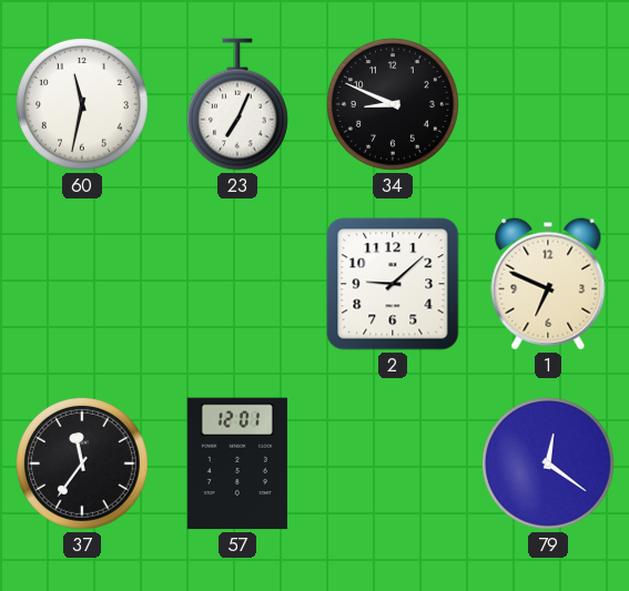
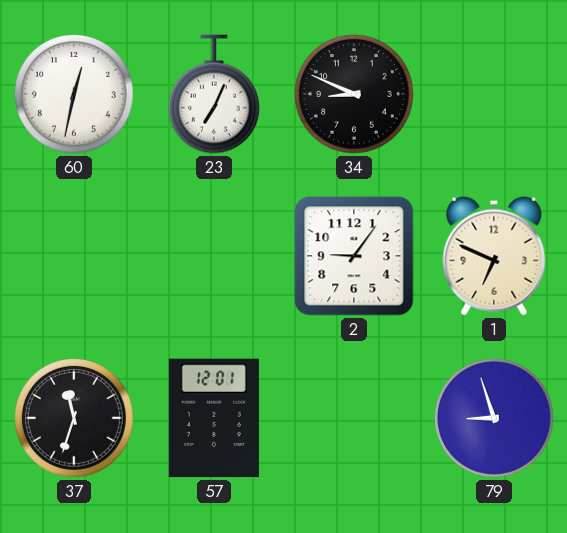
60: 11:32 -> 12:32
2: 9:08 -> 9:06
37: 11:36 -> 11:33
79: 12:21 -> 8:57
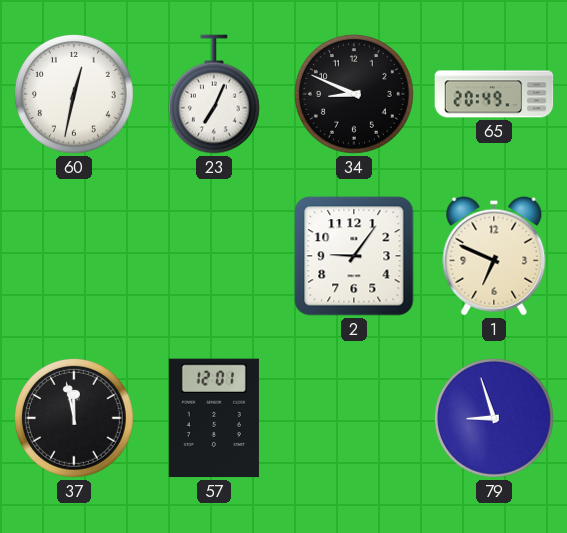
65: none -> 20:49
37: 11:33 -> 11:58
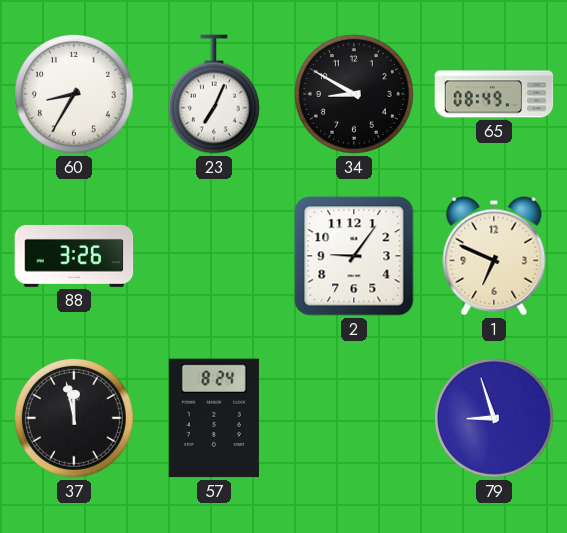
60: 12:32 -> 8:35
34: 8:49 -> 8:50
65: 20:49 -> 08:49
88: none -> 3:26
57: 12:01 -> 8:24
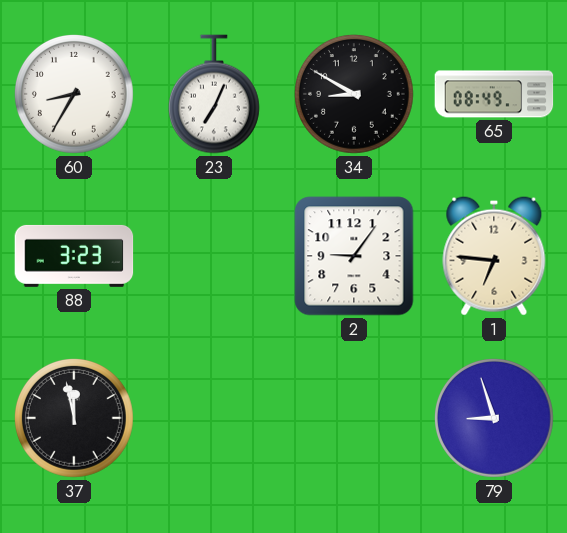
88: 3:26 -> 3:23
1: 6:49 -> 6:46
57: 8:24 -> none
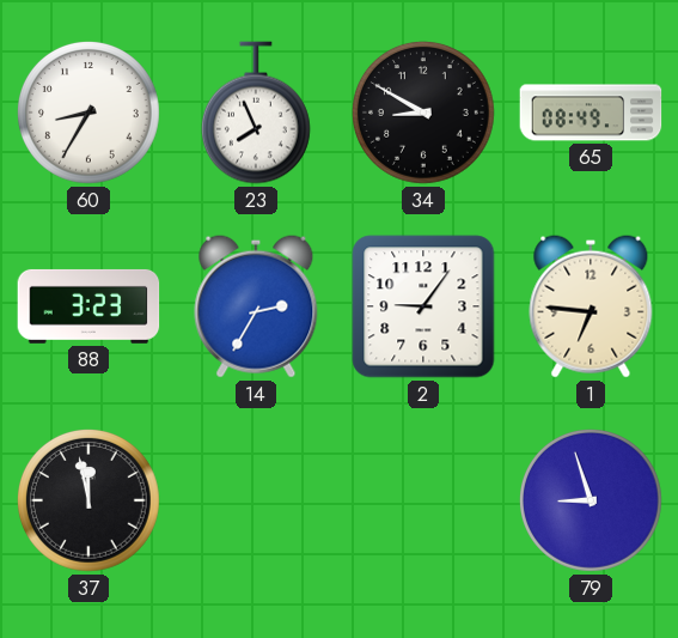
23: 7:04 -> 7:56
14: none -> 2:35
